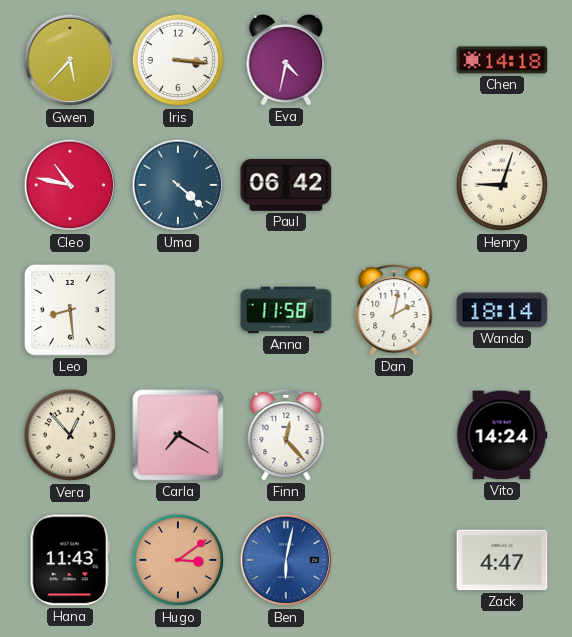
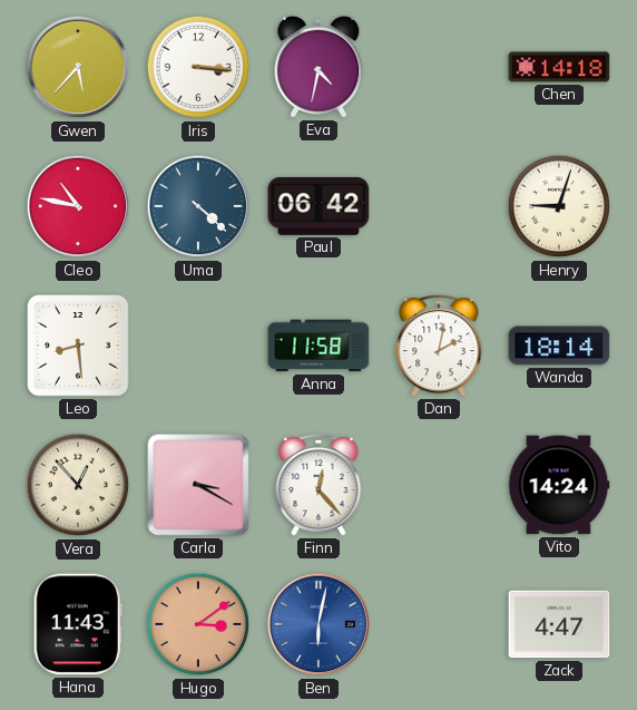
Carla: 7:20 -> 3:20
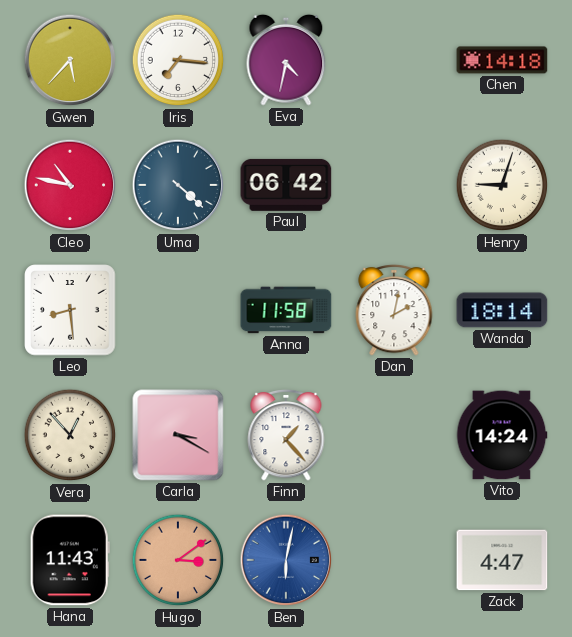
Iris: 3:16 -> 7:16
Finn: 12:23 -> 1:23
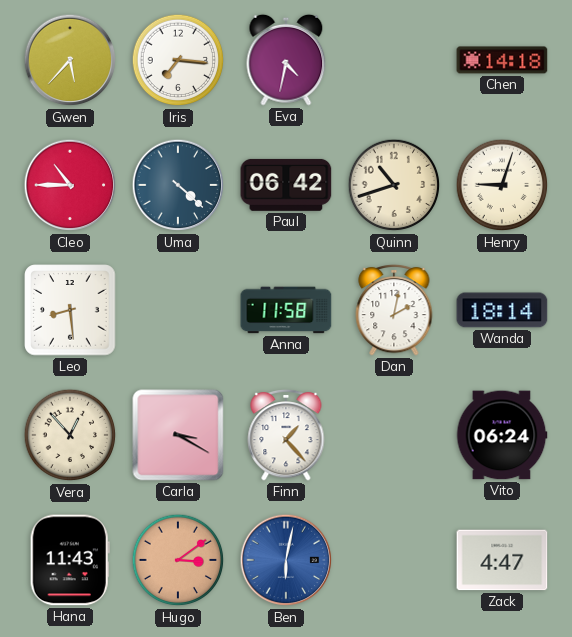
Cleo: 10:47 -> 10:45
Quinn: none -> 10:42
Vito: 14:24 -> 06:24
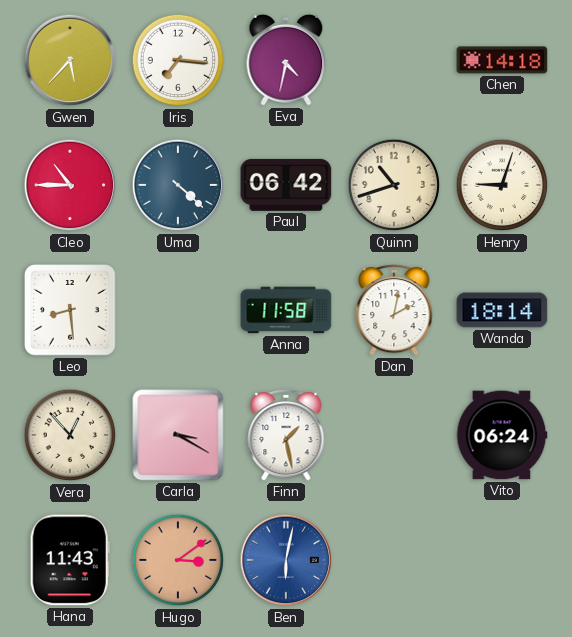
Finn: 1:23 -> 1:28
Zack: 4:47 -> none
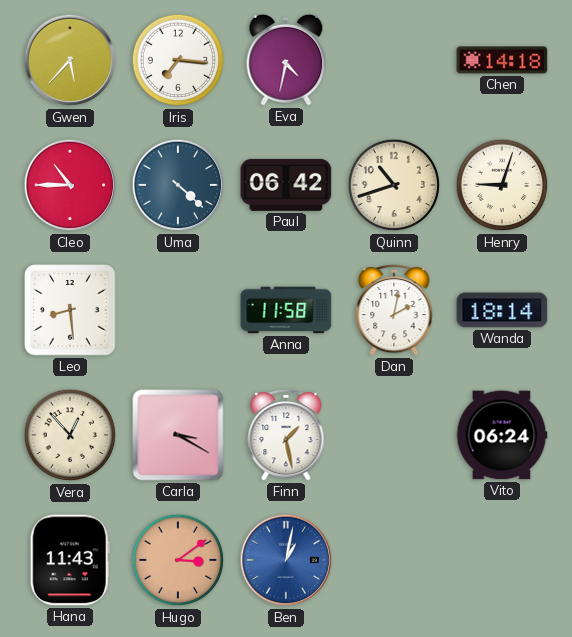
Ben: 6:02 -> 1:02
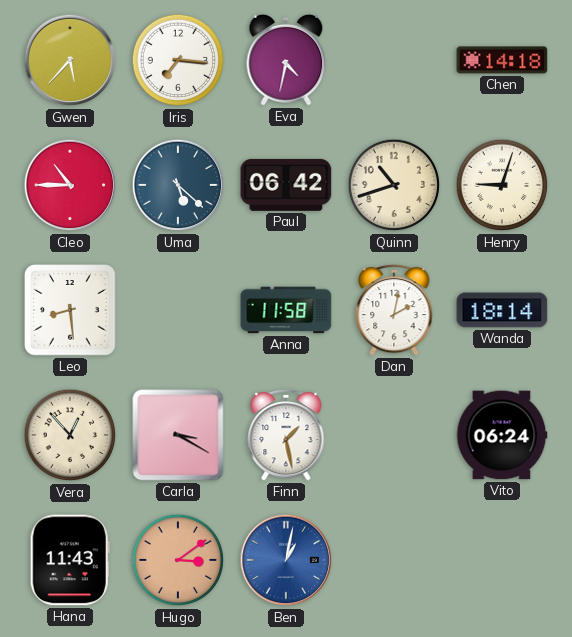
Uma: 4:22 -> 5:22
